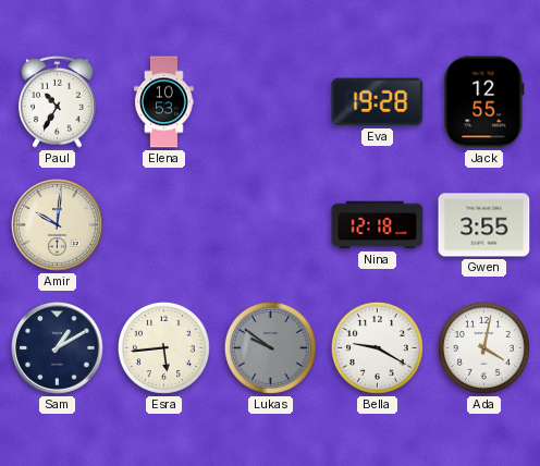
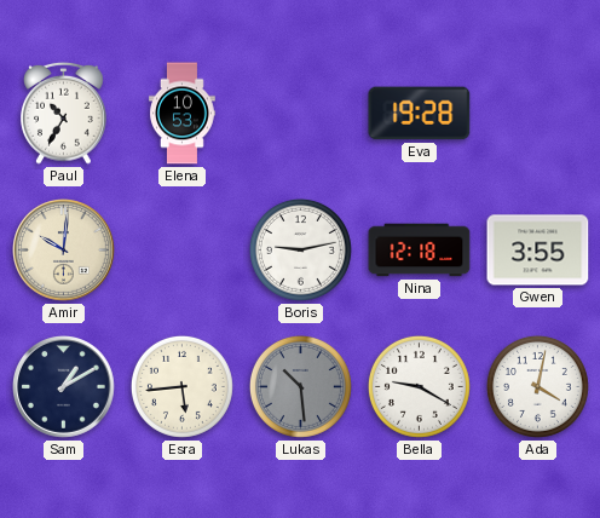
Jack: 12:55 -> none
Boris: none -> 9:13
Lukas: 9:51 -> 10:29
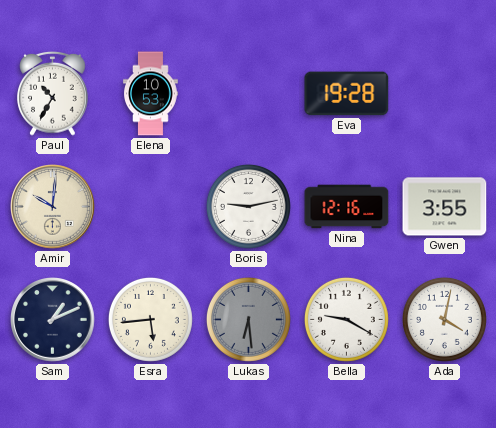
Nina: 12:18 -> 12:16
Sam: 1:10 -> 1:11
Lukas: 10:29 -> 6:29
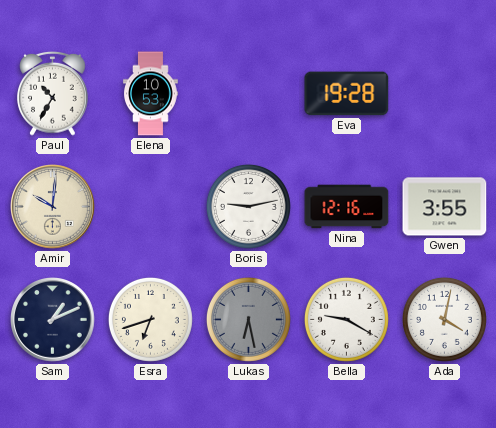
Esra: 5:44 -> 6:42
Lukas: 6:29 -> 6:28
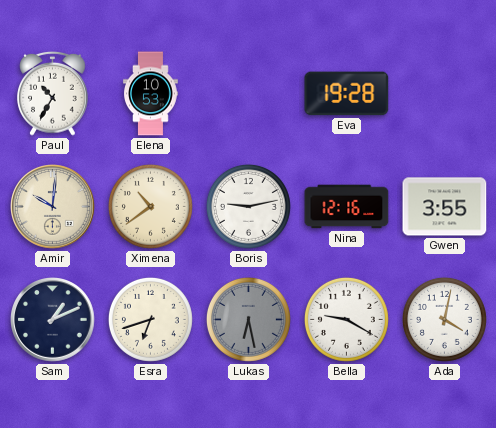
Ximena: none -> 10:39
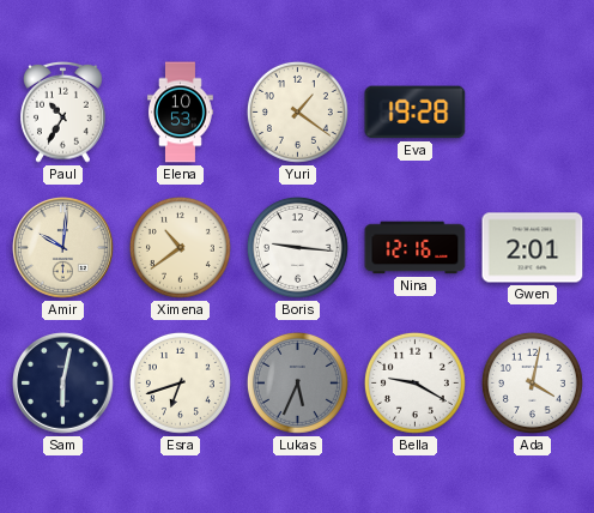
Yuri: none -> 1:21
Boris: 9:13 -> 9:16
Gwen: 3:55 -> 2:01
Sam: 1:11 -> 6:02
Lukas: 6:28 -> 5:34
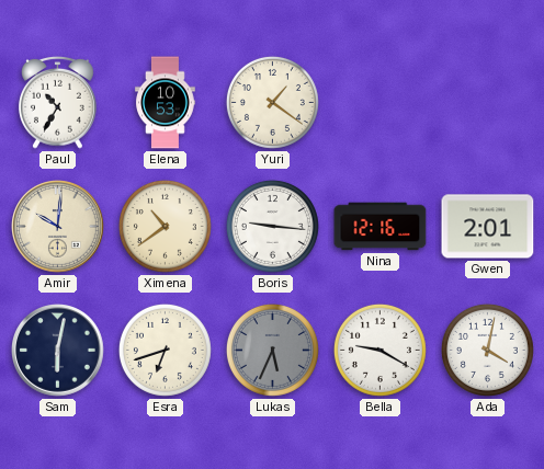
Eva: 19:28 -> none
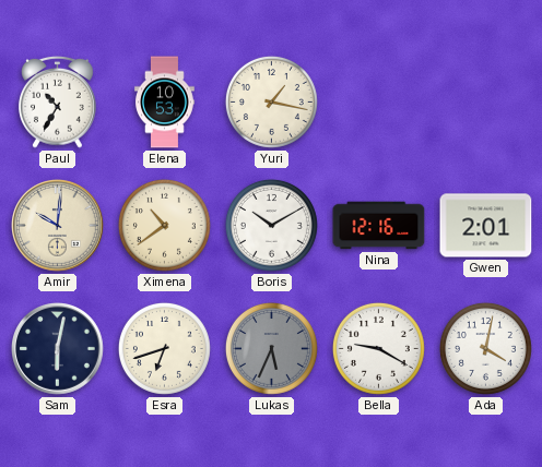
Yuri: 1:21 -> 1:17
Boris: 9:16 -> 10:10
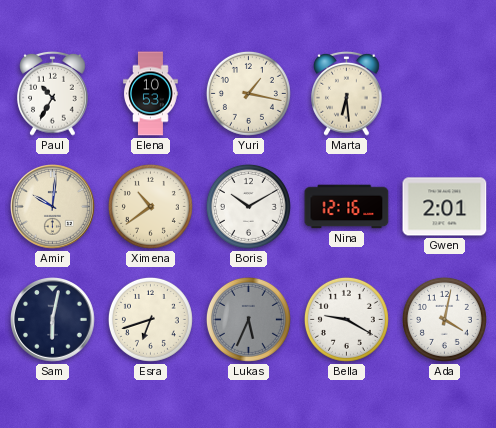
Marta: none -> 6:29
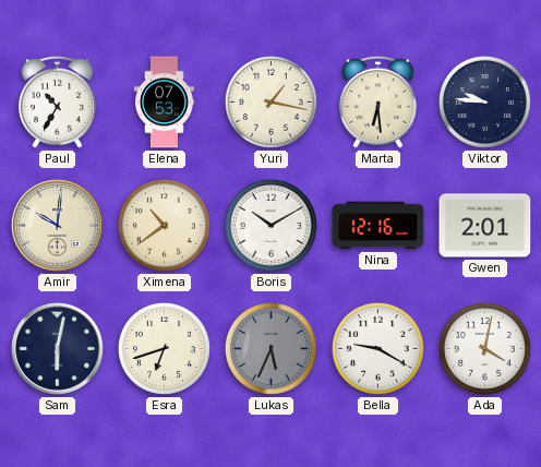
Elena: 10:53 -> 07:53
Viktor: none -> 9:46
